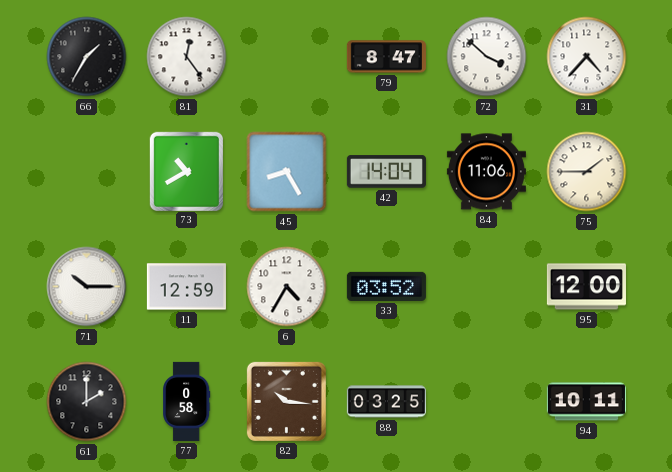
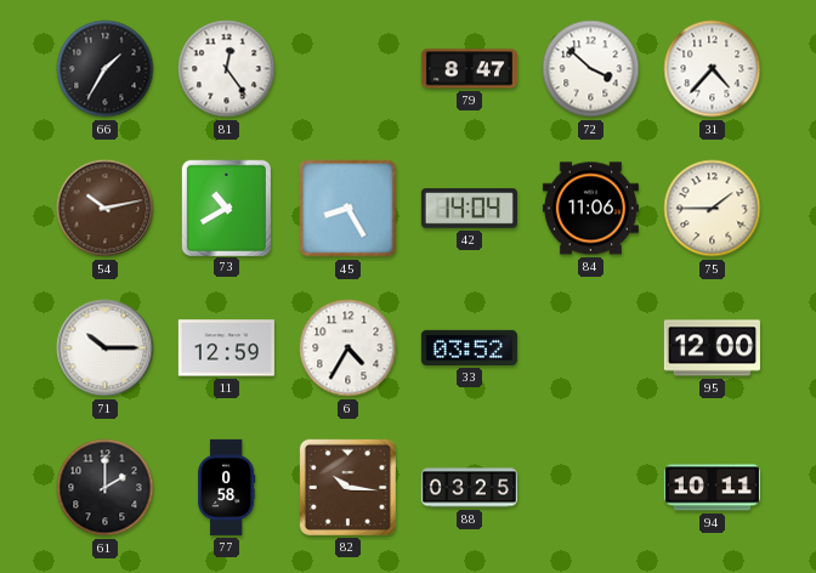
54: none -> 10:13
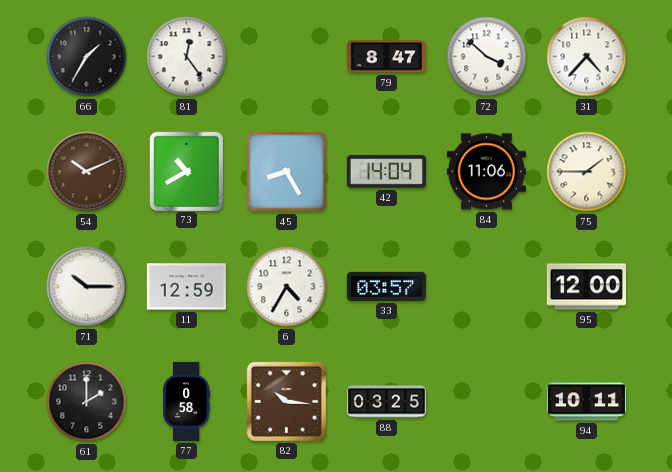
54: 10:13 -> 10:11
33: 03:52 -> 03:57
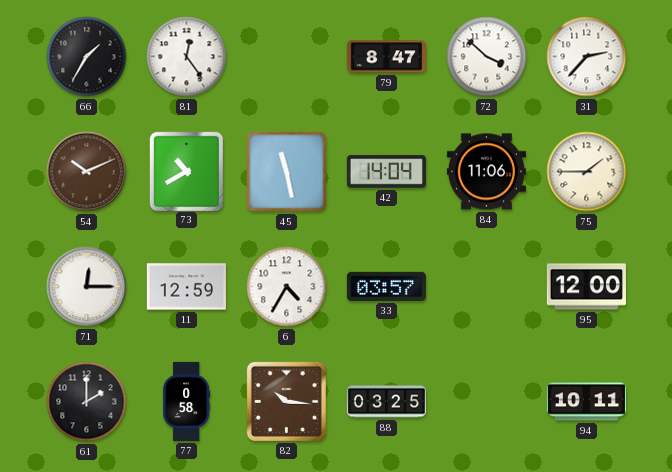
31: 4:37 -> 2:37
45: 8:25 -> 11:28
71: 10:15 -> 12:15
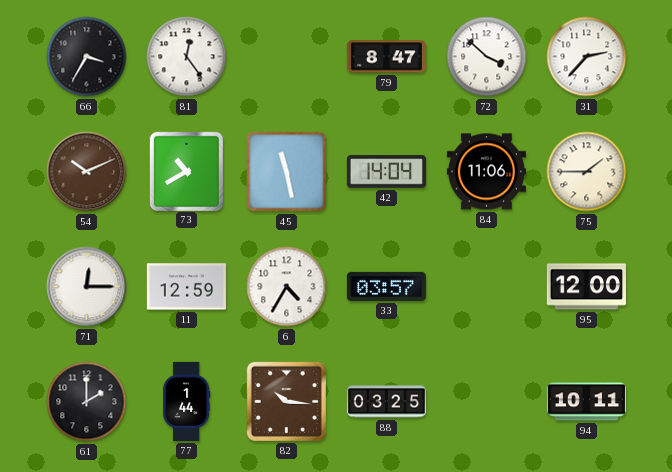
66: 1:35 -> 3:35
77: 0:58 -> 1:44
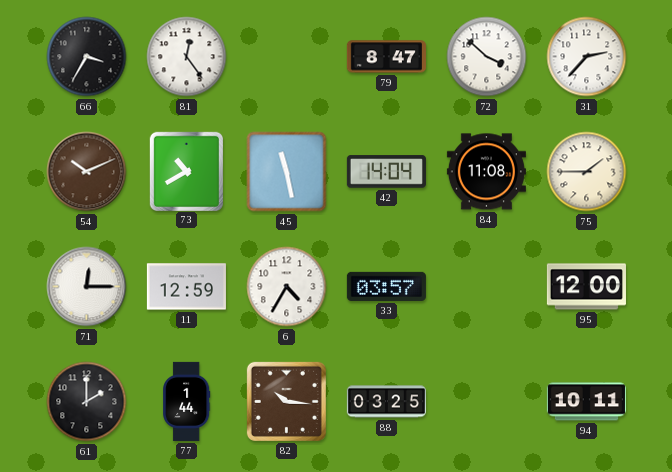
84: 11:06 -> 11:08
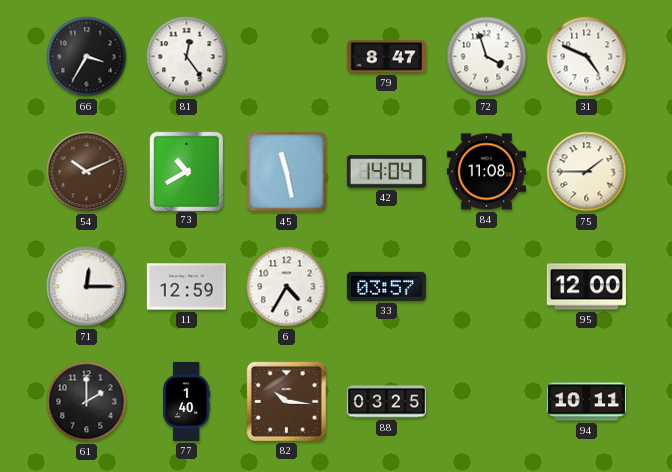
72: 3:52 -> 3:57
31: 2:37 -> 4:49
77: 1:44 -> 1:40
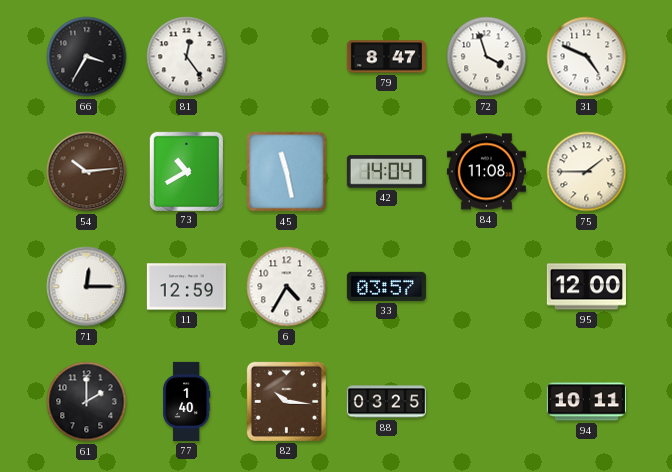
54: 10:11 -> 10:14
